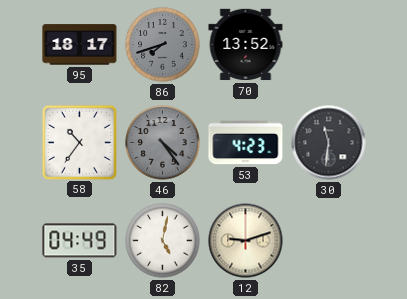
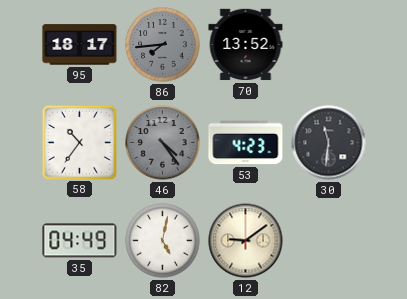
86: 7:42 -> 7:44
12: 9:12 -> 9:09
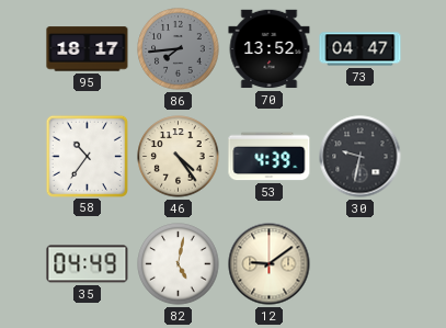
73: none -> 04:47
46 dial: grey -> cream
53: 4:23 -> 4:39
30: 11:31 -> 9:32
